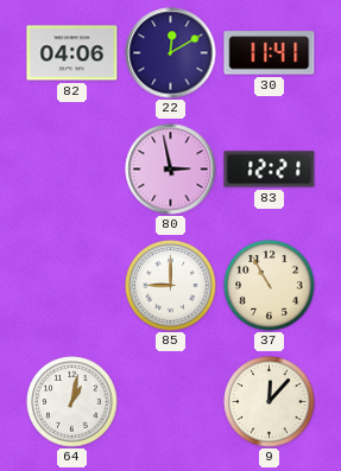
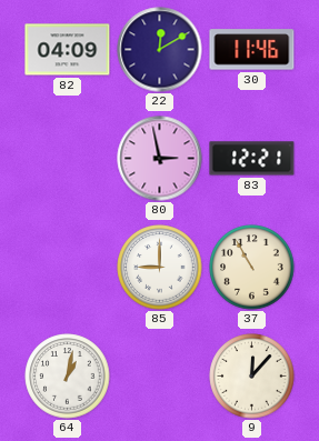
82: 04:06 -> 04:09
30: 11:41 -> 11:46
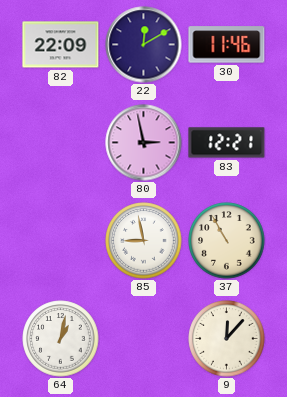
82: 04:09 -> 22:09
85: 9:00 -> 8:58
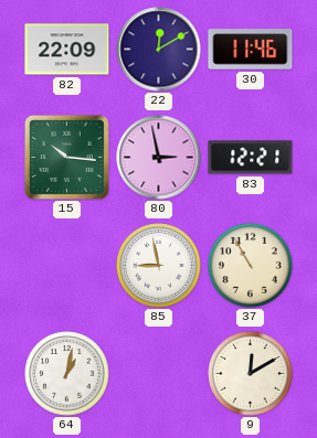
15: none -> 10:16
9: 12:07 -> 12:10
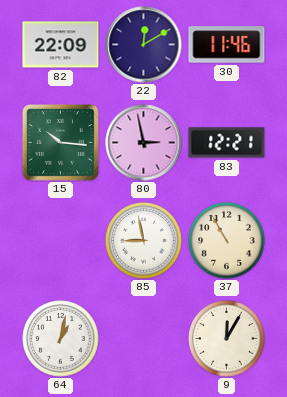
9: 12:10 -> 12:05
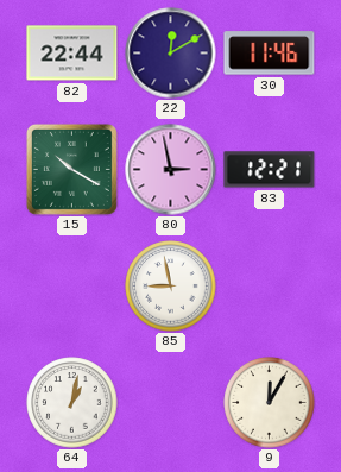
82: 22:09 -> 22:44
15: 10:16 -> 10:20
37: 10:55 -> none
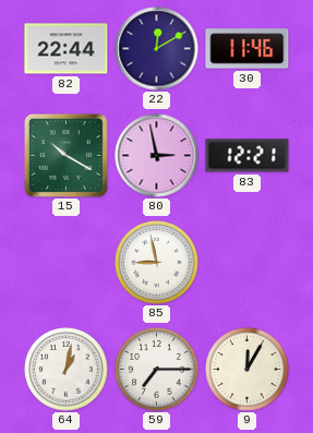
59: none -> 7:15
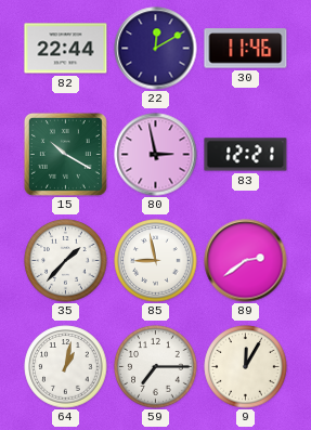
35: none -> 1:37
89: none -> 2:39
